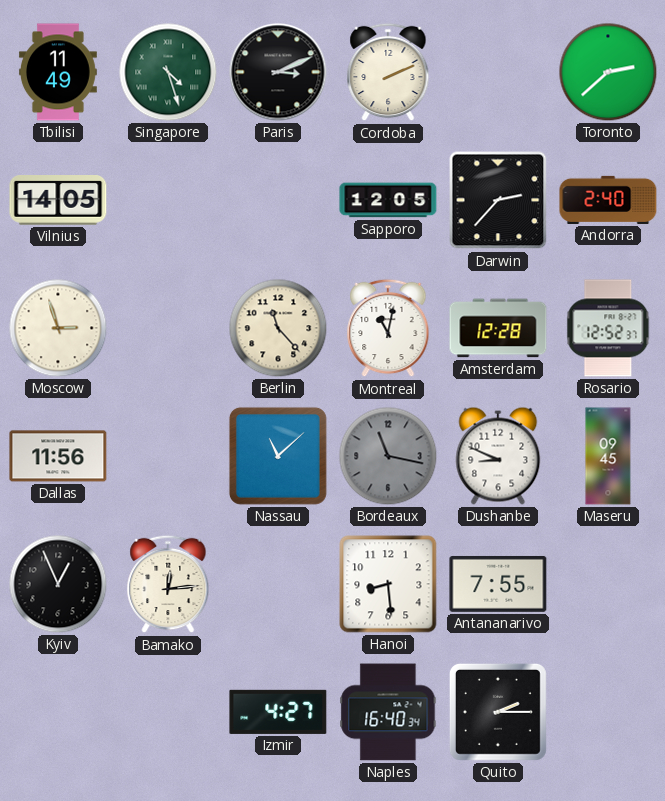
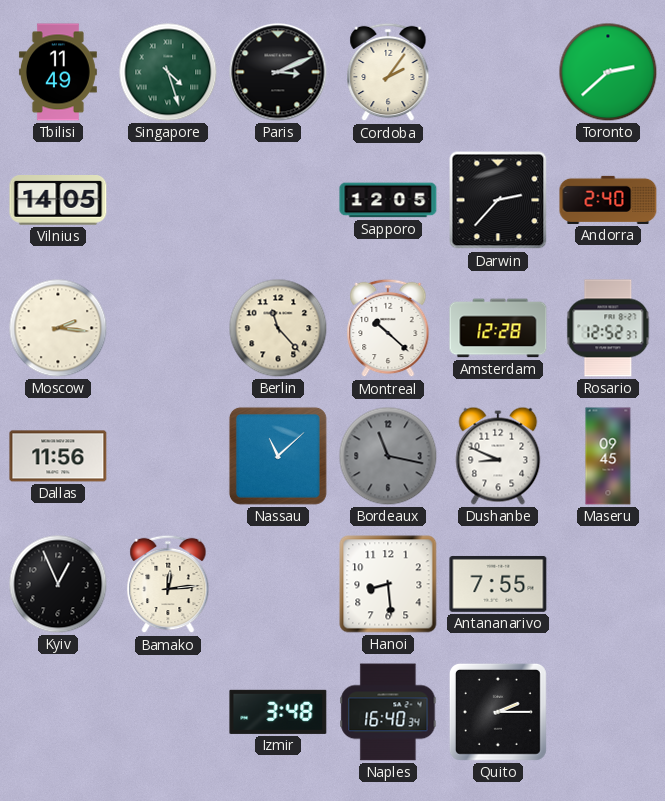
Cordoba: 2:11 -> 2:06
Moscow: 2:57 -> 2:16
Montreal: 11:02 -> 10:22
Izmir: 4:27 -> 3:48
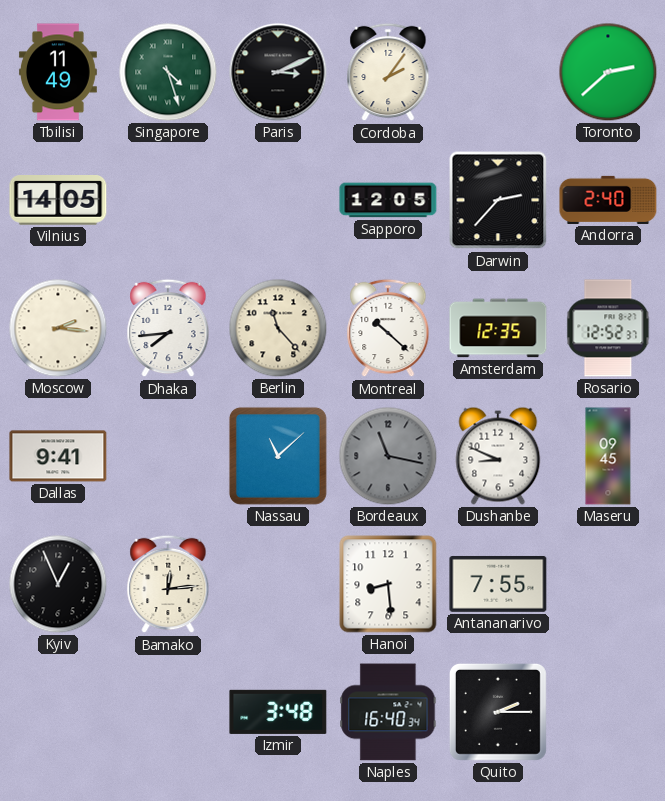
Dhaka: none -> 7:44
Amsterdam: 12:28 -> 12:35
Dallas: 11:56 -> 9:41
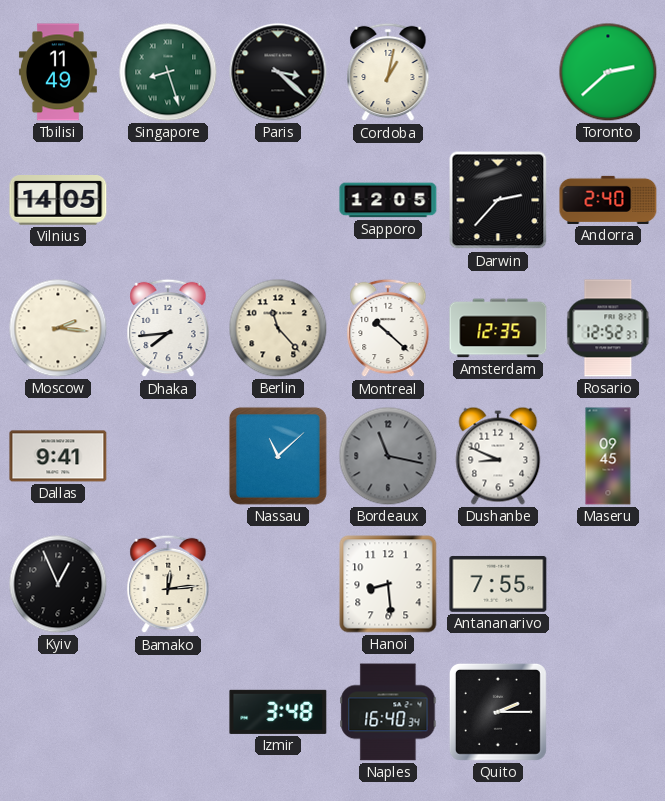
Singapore: 4:27 -> 8:27
Paris: 3:11 -> 3:22
Cordoba: 2:06 -> 1:02
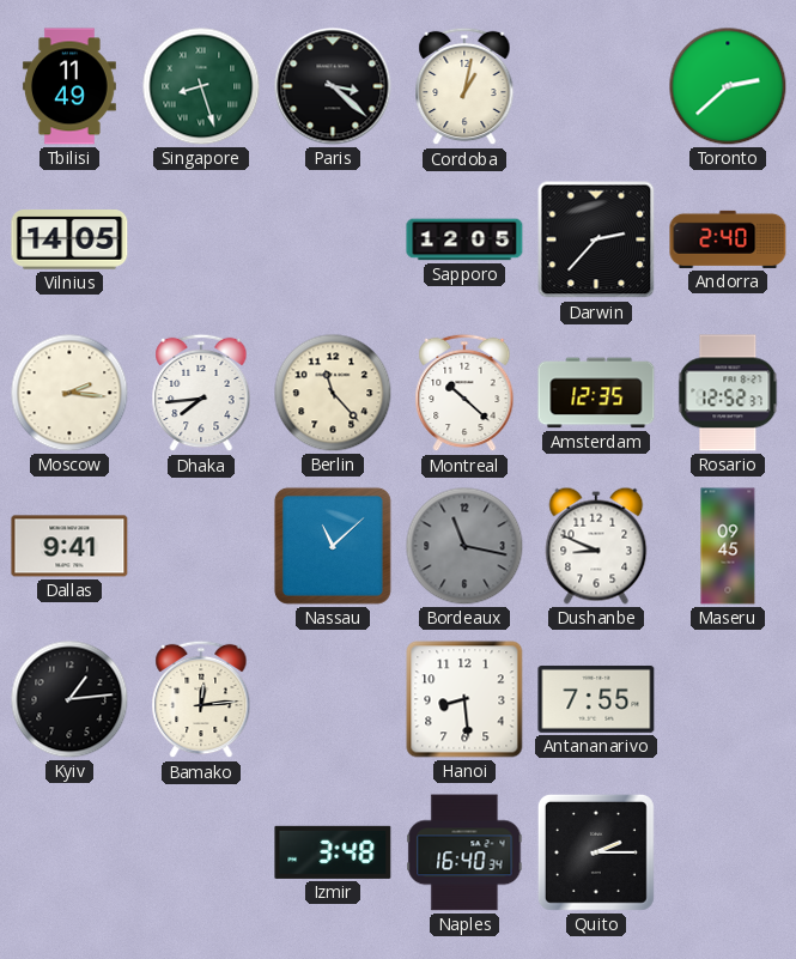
Kyiv: 12:56 -> 1:14
